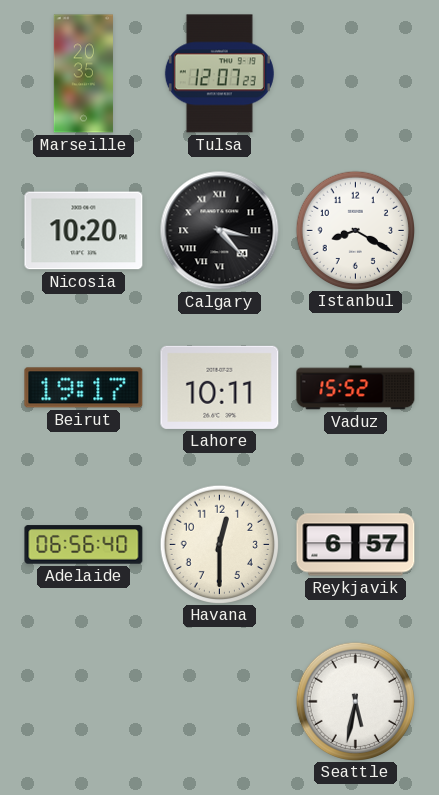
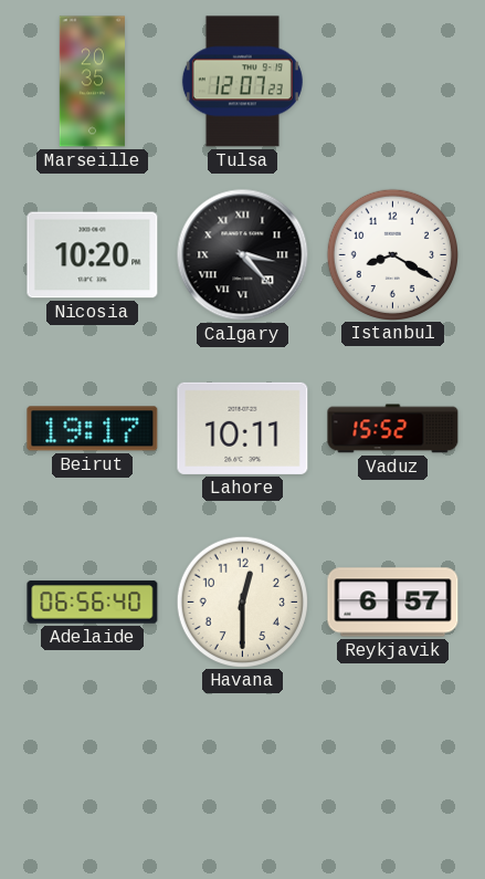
Seattle: 5:32 -> none
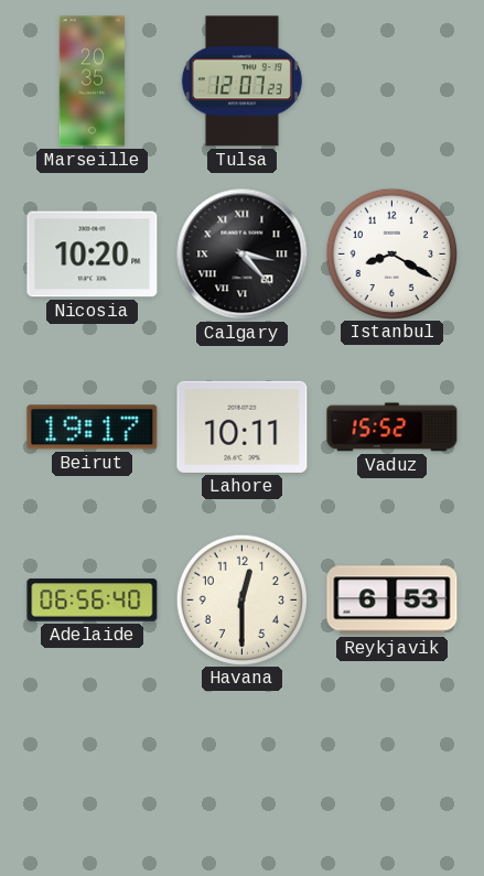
Reykjavik: 6:57 -> 6:53
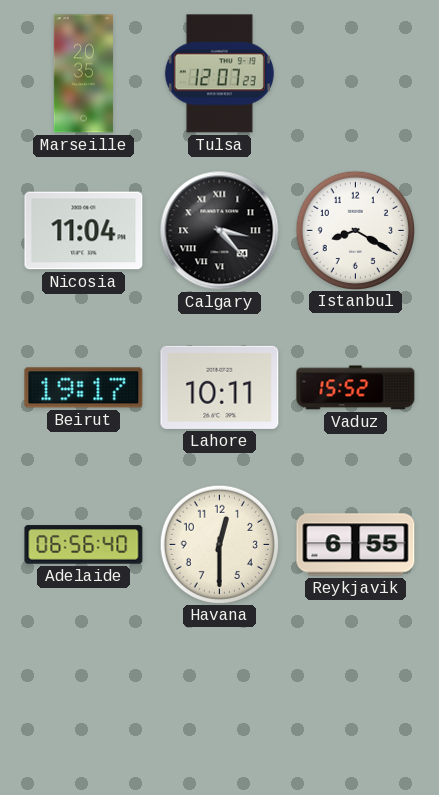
Nicosia: 10:20 -> 11:04
Reykjavik: 6:53 -> 6:55
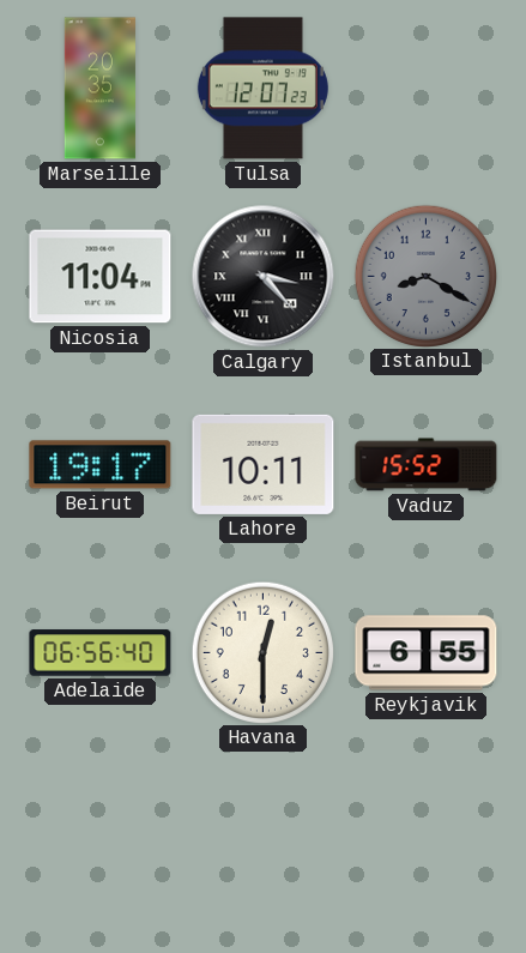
Istanbul dial: white -> grey
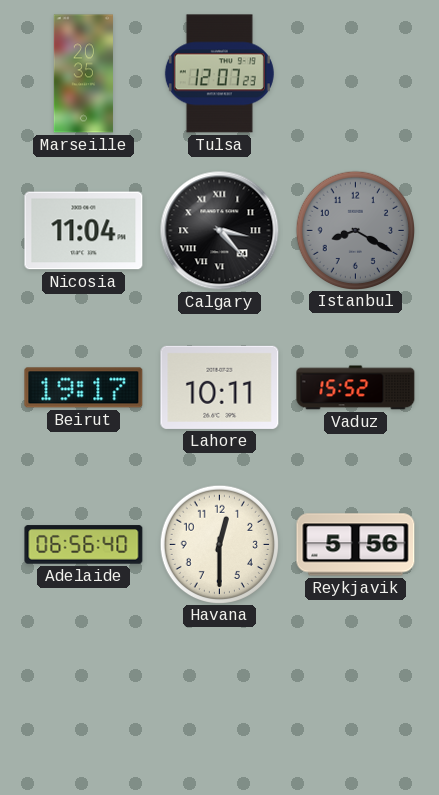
Reykjavik: 6:55 -> 5:56
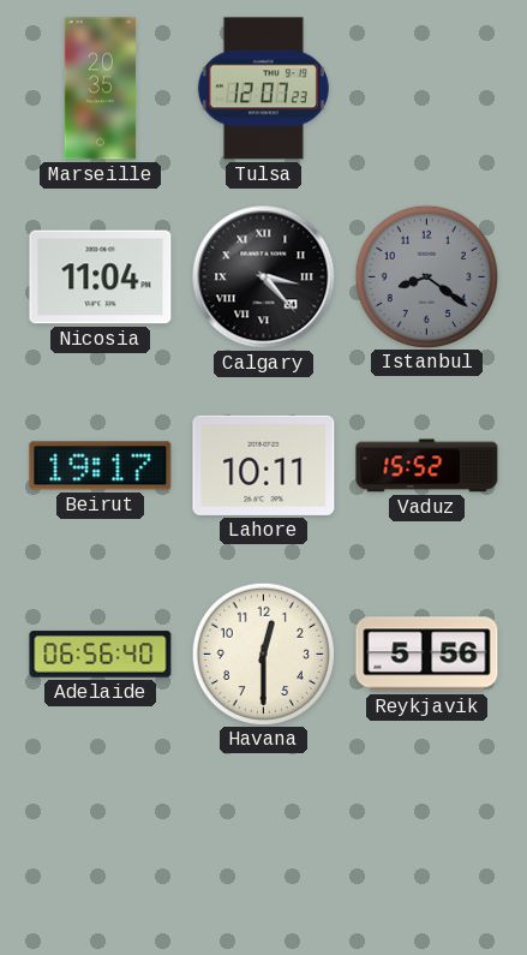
Istanbul: 8:20 -> 8:21
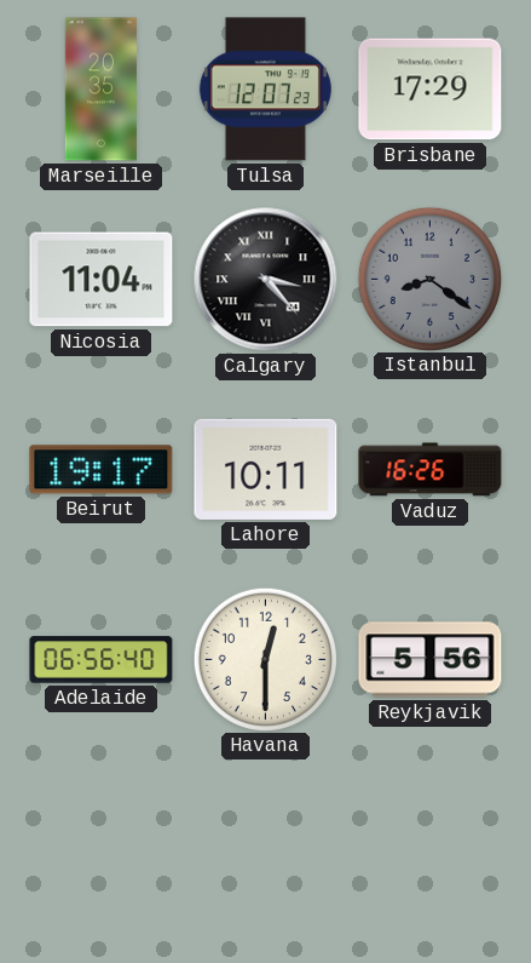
Brisbane: none -> 17:29
Vaduz: 15:52 -> 16:26
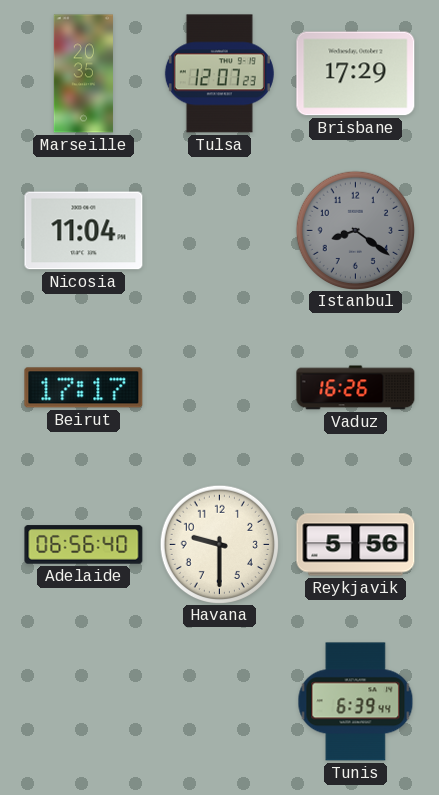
Calgary: 3:23 -> none
Beirut: 19:17 -> 17:17
Lahore: 10:11 -> none
Havana: 12:30 -> 9:30
Tunis: none -> 6:39
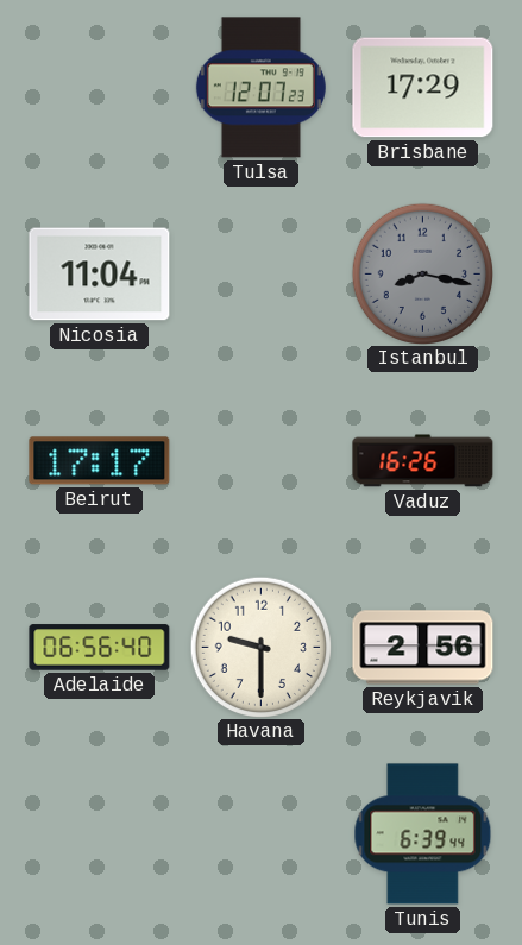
Marseille: 20:35 -> none
Istanbul: 8:21 -> 8:17
Reykjavik: 5:56 -> 2:56
